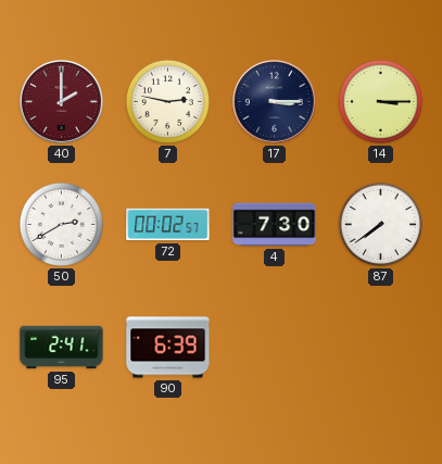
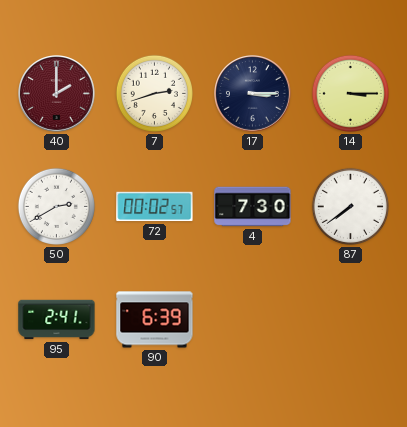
7: 2:47 -> 2:42
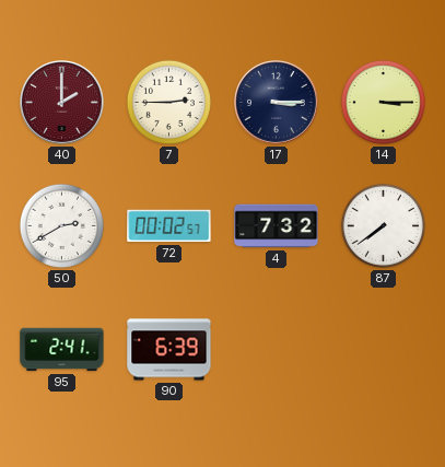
7: 2:42 -> 2:45
4: 7:30 -> 7:32
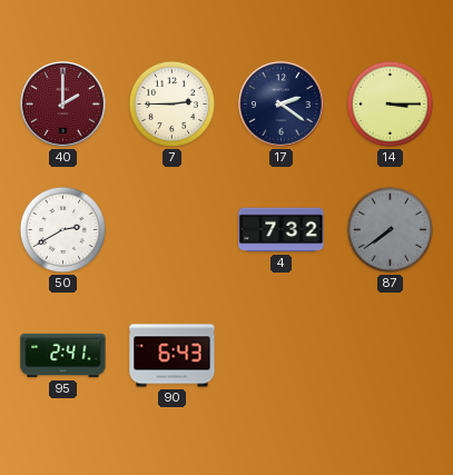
17: 3:15 -> 2:21
72: 00:02 -> none
87 dial: white -> grey
90: 6:39 -> 6:43
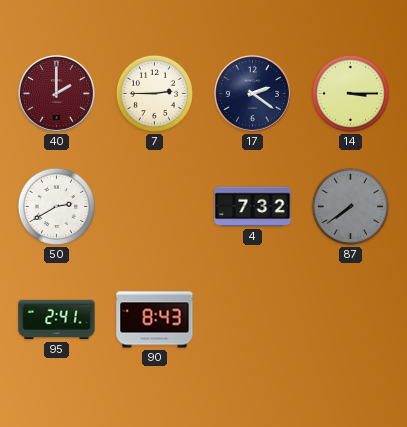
90: 6:43 -> 8:43
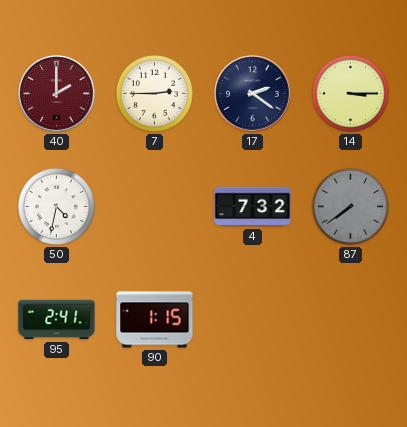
50: 2:40 -> 4:32
90: 8:43 -> 1:15
